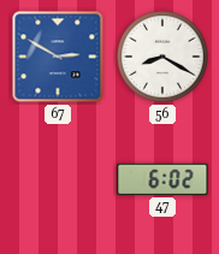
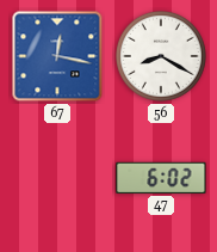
67: 2:50 -> 12:17
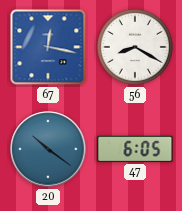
20: none -> 10:21
47: 6:02 -> 6:05
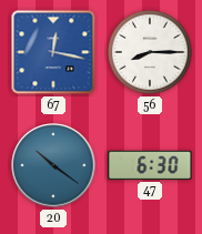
56: 8:20 -> 8:15
47: 6:05 -> 6:30
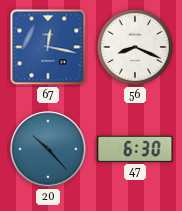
56: 8:15 -> 8:19
20: 10:21 -> 10:23
